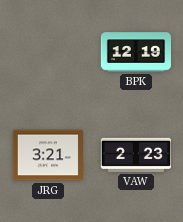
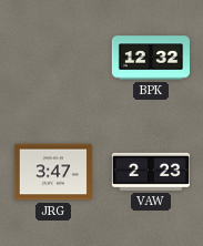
BPK: 12:19 -> 12:32
JRG: 3:21 -> 3:47
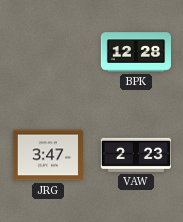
BPK: 12:32 -> 12:28
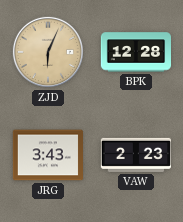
ZJD: none -> 6:04
JRG: 3:47 -> 3:43
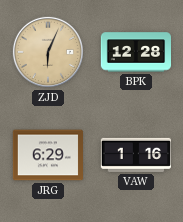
JRG: 3:43 -> 6:29
VAW: 2:23 -> 1:16
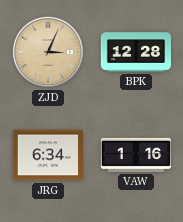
ZJD: 6:04 -> 3:04
JRG: 6:29 -> 6:34
